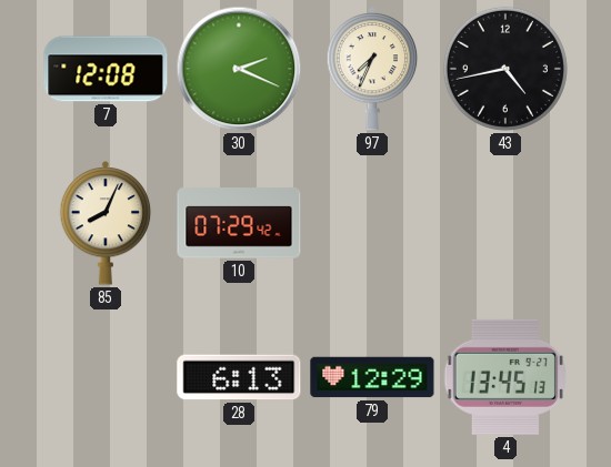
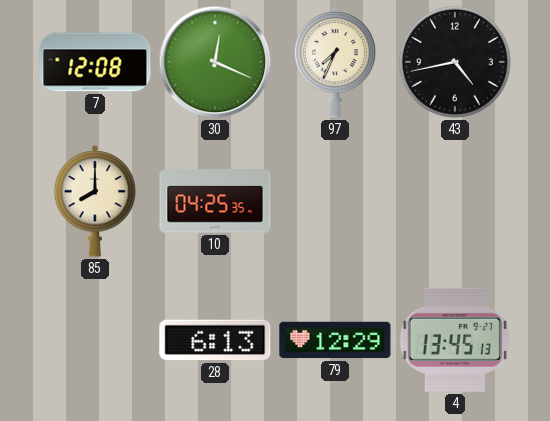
30: 2:19 -> 12:19
85: 8:04 -> 8:00
10: 07:29 -> 04:25
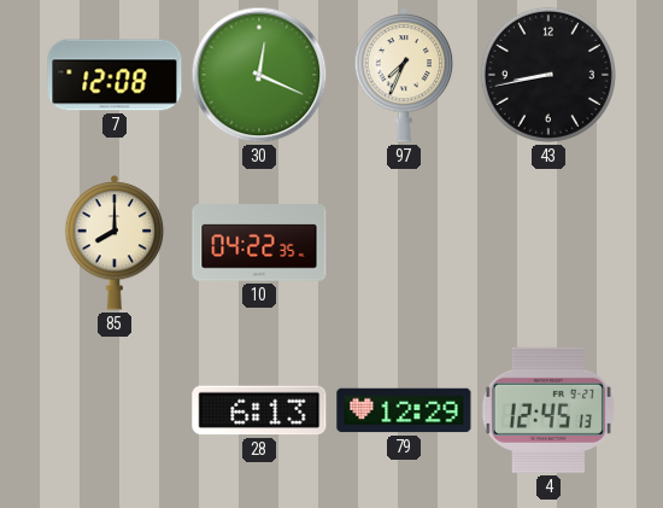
43: 4:43 -> 8:43
10: 04:25 -> 04:22
4: 13:45 -> 12:45
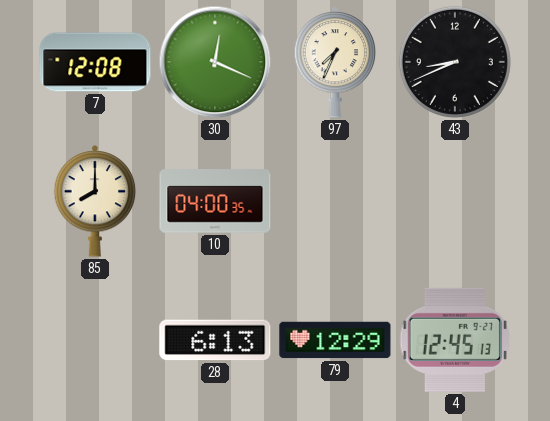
43: 8:43 -> 8:41
10: 04:22 -> 04:00
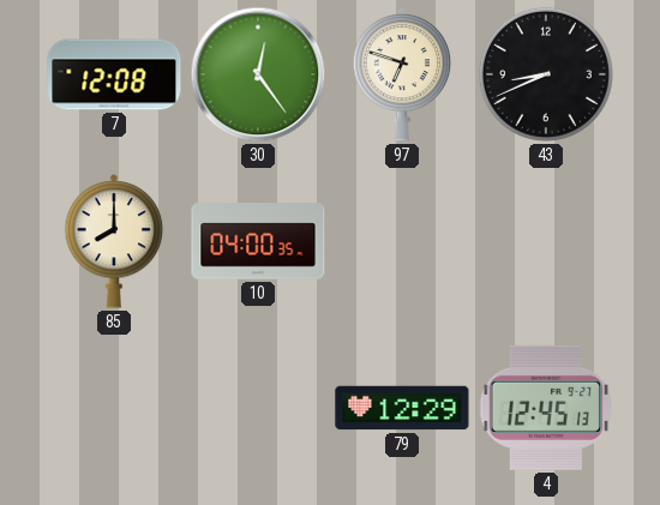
30: 12:19 -> 12:24
97: 7:34 -> 6:48
28: 6:13 -> none
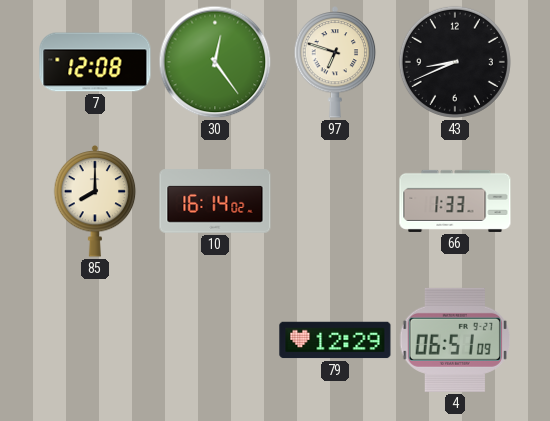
10: 04:00 -> 16:14
66: none -> 1:33
4: 12:45 -> 06:51
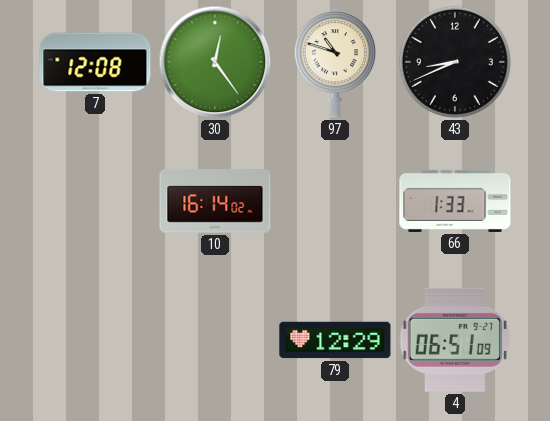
97: 6:48 -> 10:48
85: 8:00 -> none
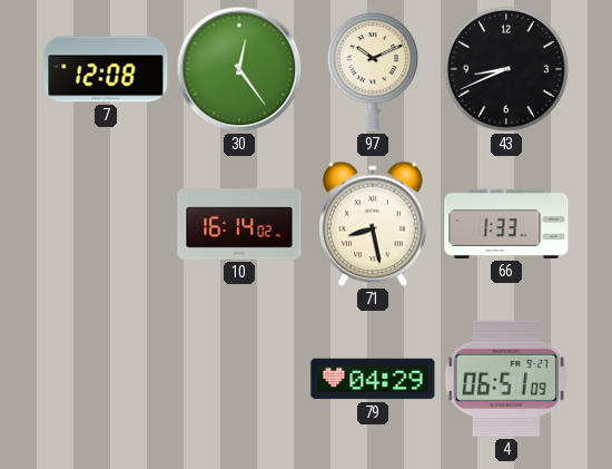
97: 10:48 -> 10:11
71: none -> 8:28
79: 12:29 -> 04:29
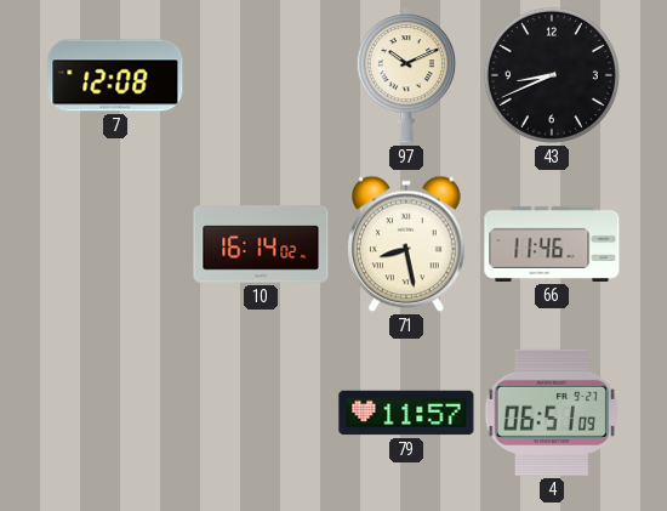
30: 12:24 -> none
66: 1:33 -> 11:46
79: 04:29 -> 11:57
